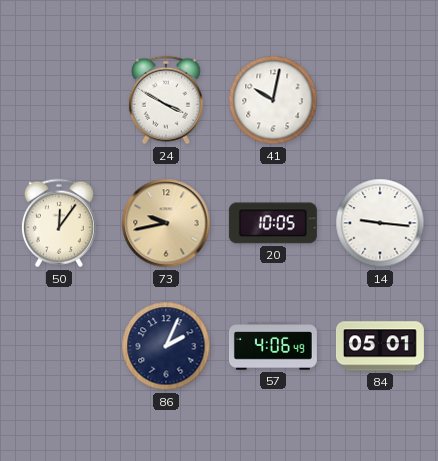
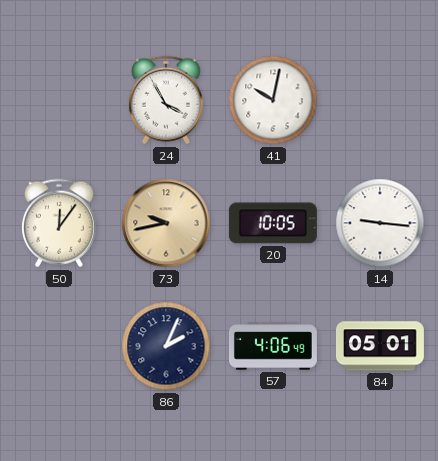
24: 3:50 -> 3:55
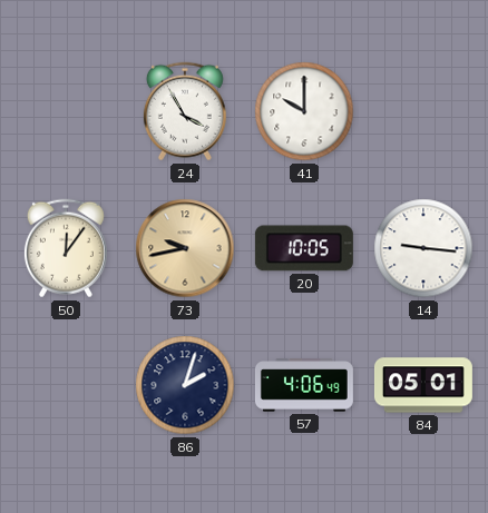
41: 10:02 -> 10:00
86: 2:04 -> 2:03
